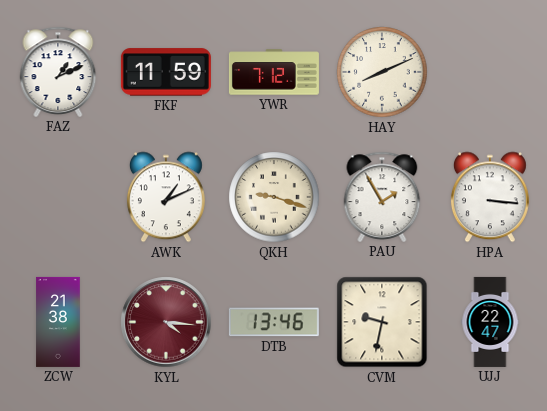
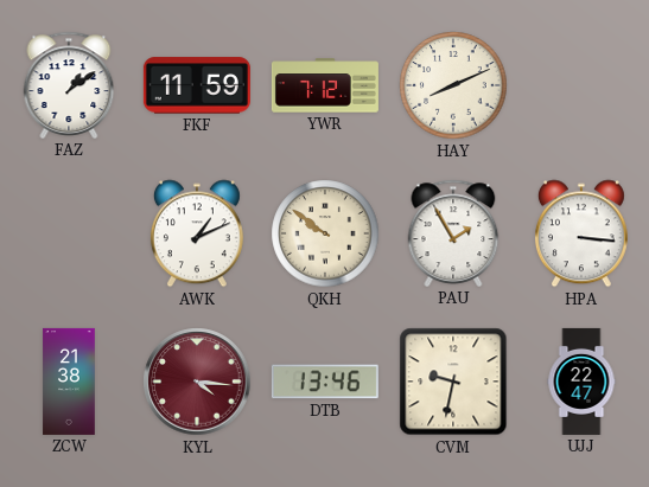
FAZ: 1:11 -> 1:09
QKH: 9:18 -> 9:51
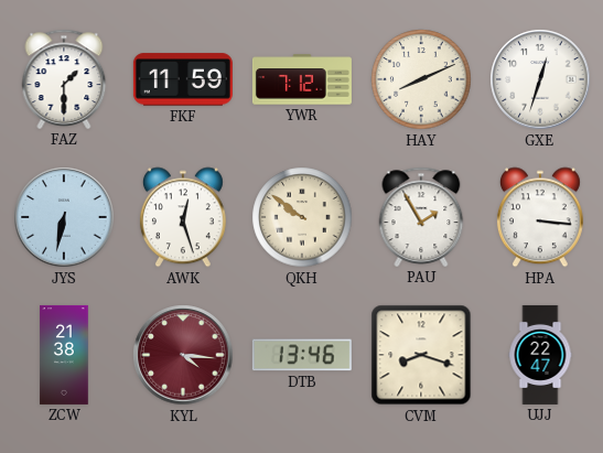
FAZ: 1:09 -> 1:30
GXE: none -> 12:33
JYS: none -> 6:32
AWK: 1:11 -> 12:27
CVM: 9:32 -> 8:18
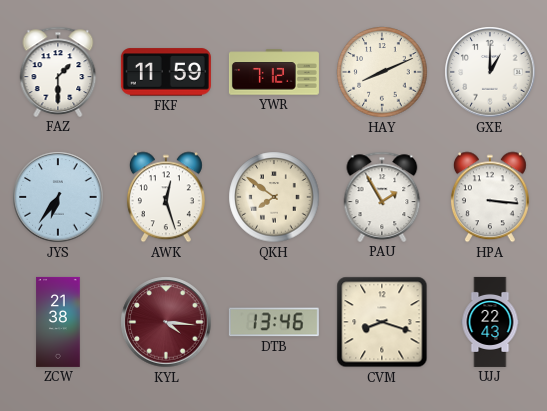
GXE: 12:33 -> 1:00
JYS: 6:32 -> 6:36
QKH: 9:51 -> 7:51
UJJ: 22:47 -> 22:43
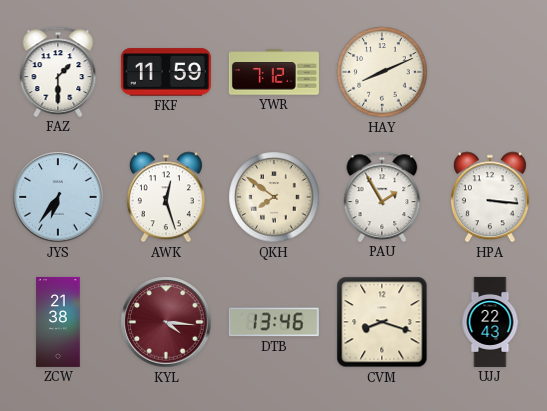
GXE: 1:00 -> none
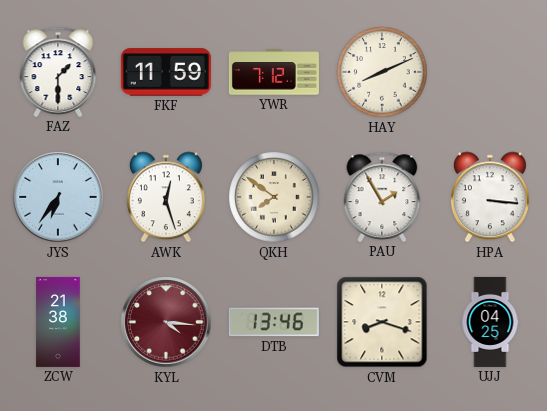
UJJ: 22:43 -> 04:25
